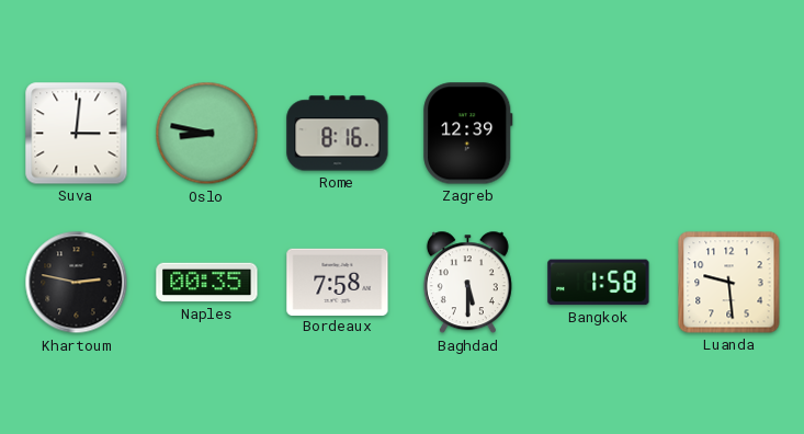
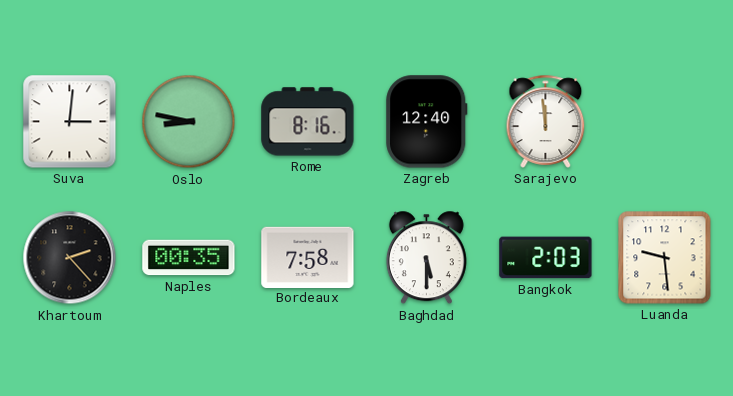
Zagreb: 12:39 -> 12:40
Sarajevo: none -> 11:59
Khartoum: 2:47 -> 2:23
Bangkok: 1:58 -> 2:03
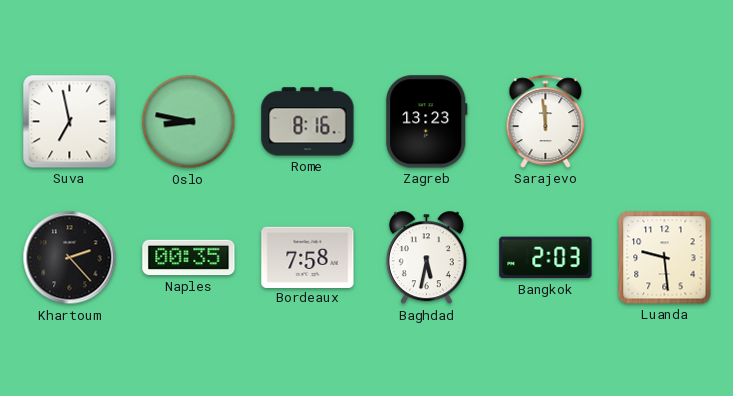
Suva: 3:01 -> 6:58
Zagreb: 12:40 -> 13:23
Baghdad: 5:30 -> 5:32
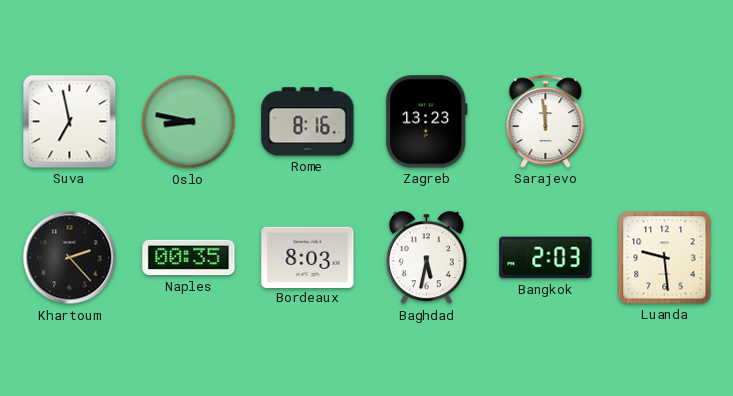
Bordeaux: 7:58 -> 8:03
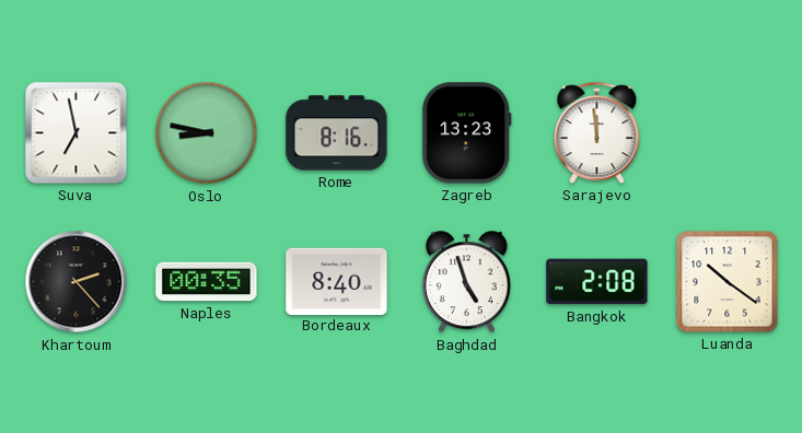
Bordeaux: 8:03 -> 8:40
Baghdad: 5:32 -> 4:57
Bangkok: 2:03 -> 2:08
Luanda: 9:29 -> 10:21
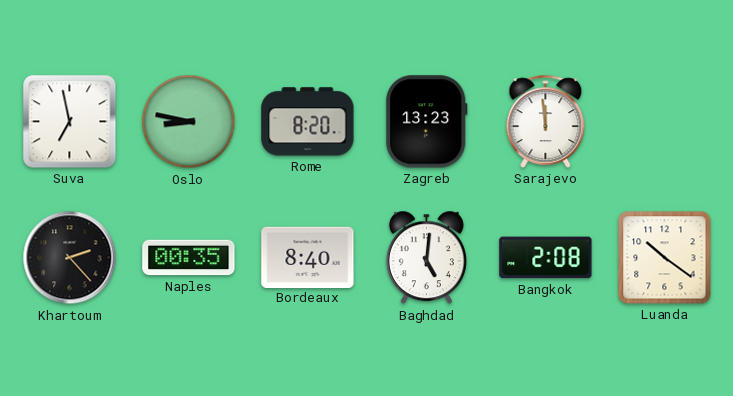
Rome: 8:16 -> 8:20
Baghdad: 4:57 -> 5:01
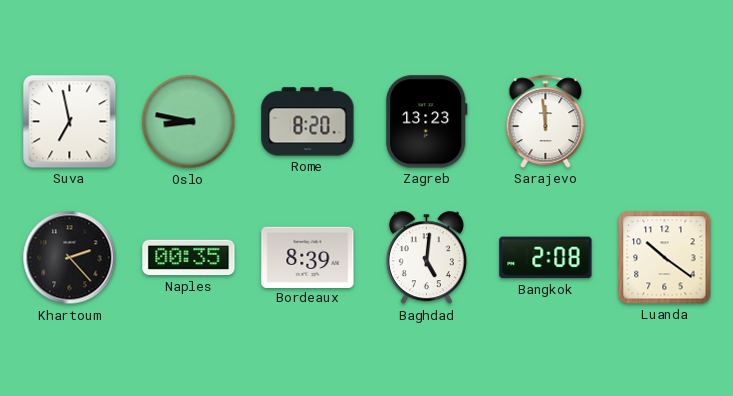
Bordeaux: 8:40 -> 8:39
